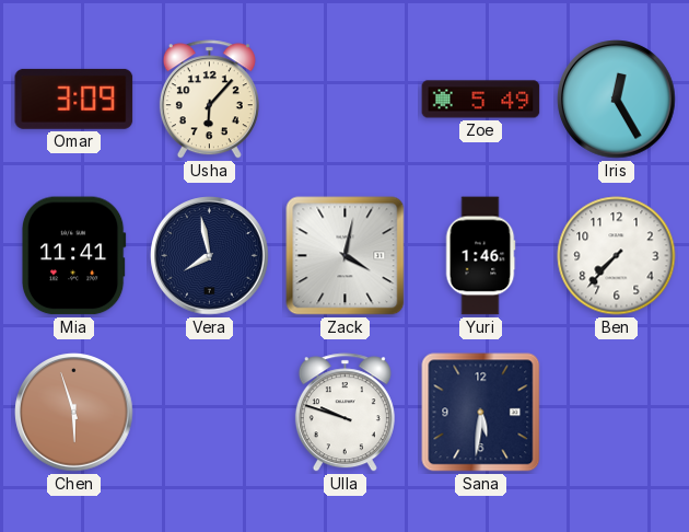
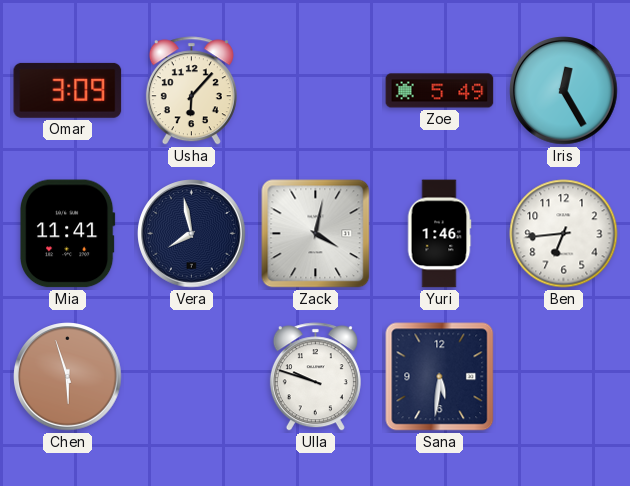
Ben: 7:37 -> 6:44
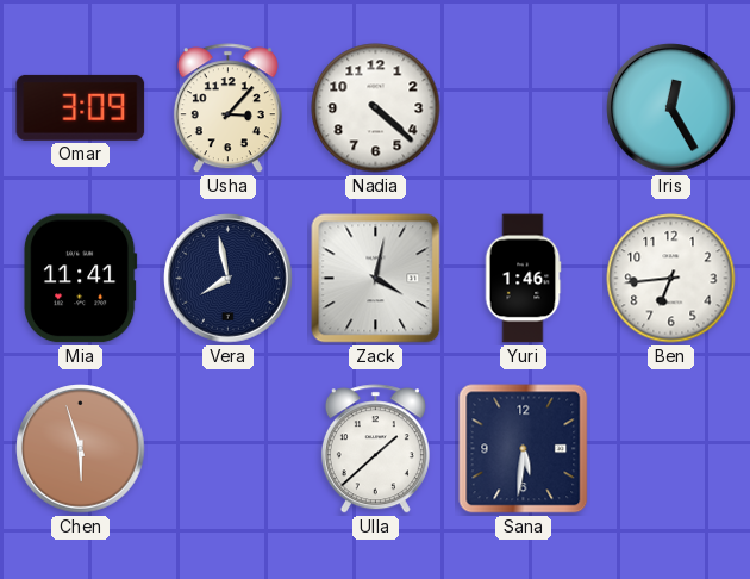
Usha: 6:07 -> 3:07
Nadia: none -> 4:22
Zoe: 5:49 -> none
Ulla: 9:48 -> 1:38
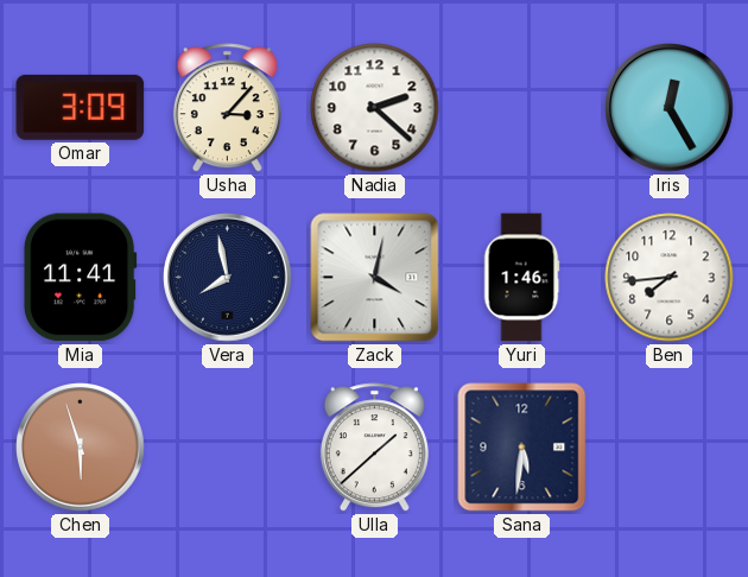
Nadia: 4:22 -> 2:22
Ben: 6:44 -> 7:44
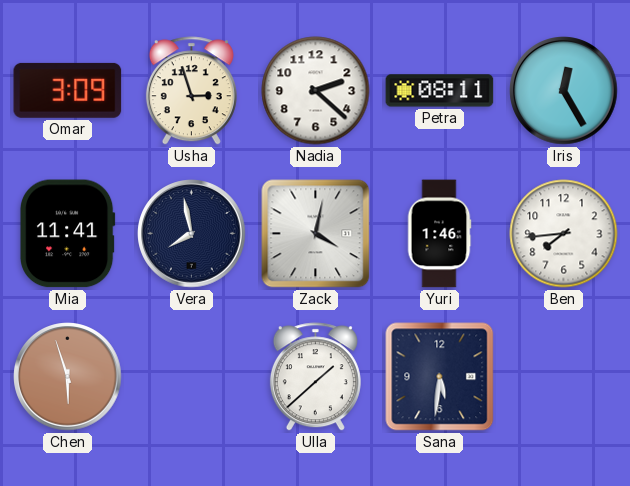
Usha: 3:07 -> 2:57
Petra: none -> 08:11
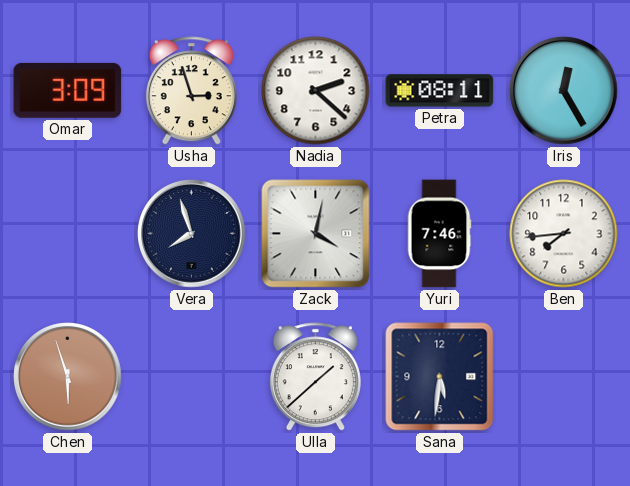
Mia: 11:41 -> none
Vera: 7:58 -> 7:57
Yuri: 1:46 -> 7:46
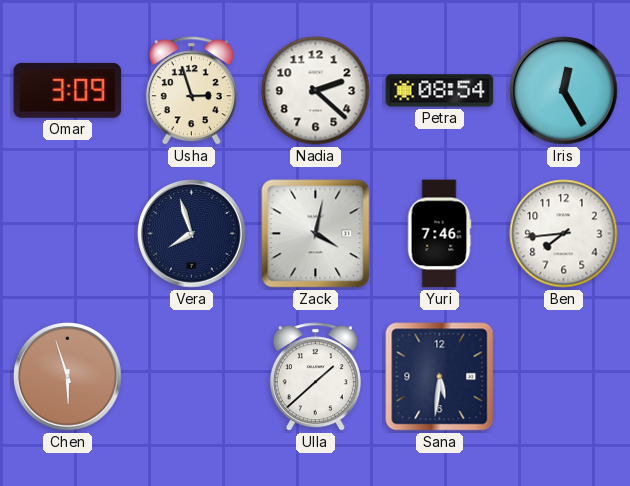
Petra: 08:11 -> 08:54
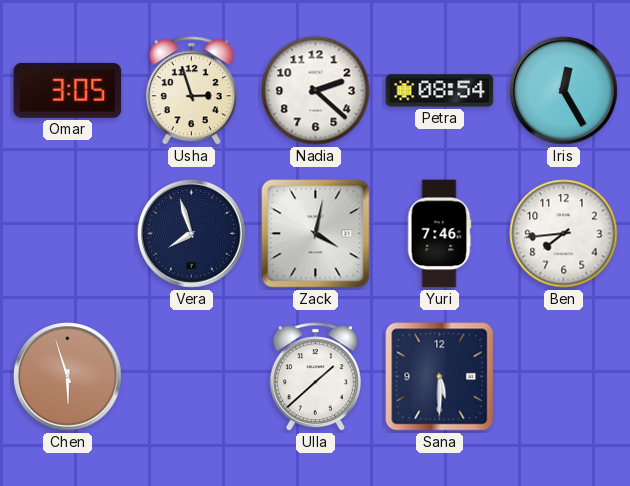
Omar: 3:09 -> 3:05
Sana: 5:31 -> 5:30
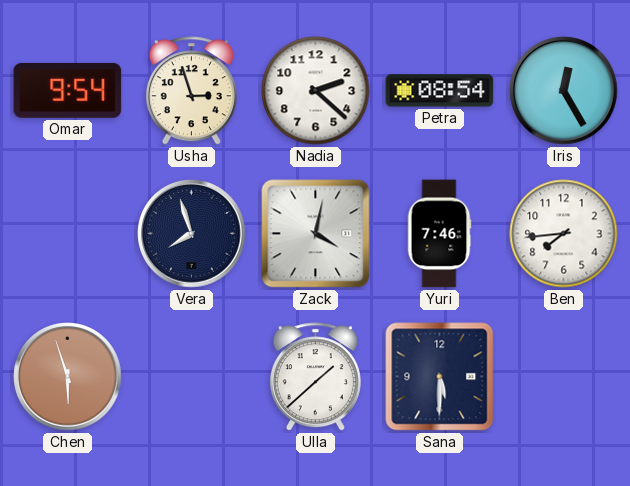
Omar: 3:05 -> 9:54
